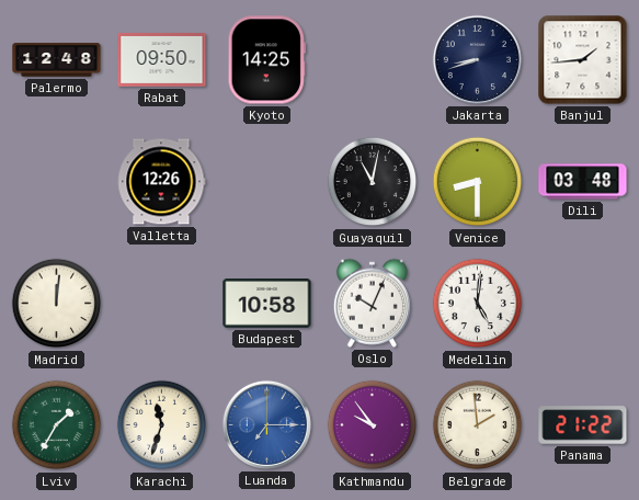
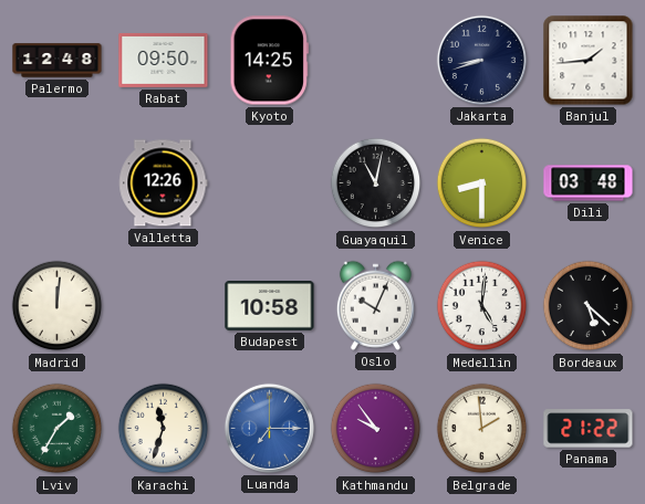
Bordeaux: none -> 5:22
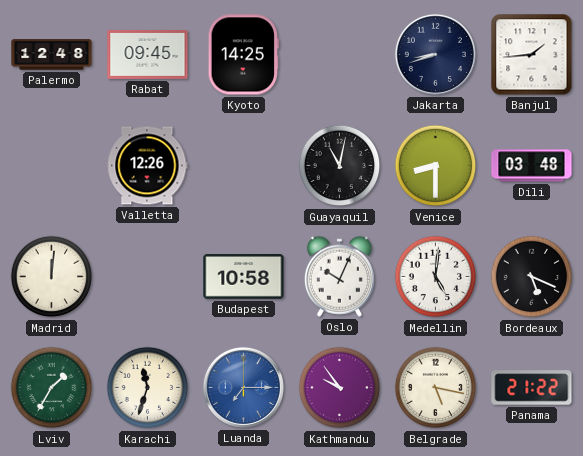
Rabat: 09:50 -> 09:45
Bordeaux: 5:22 -> 5:19
Belgrade: 1:59 -> 5:17
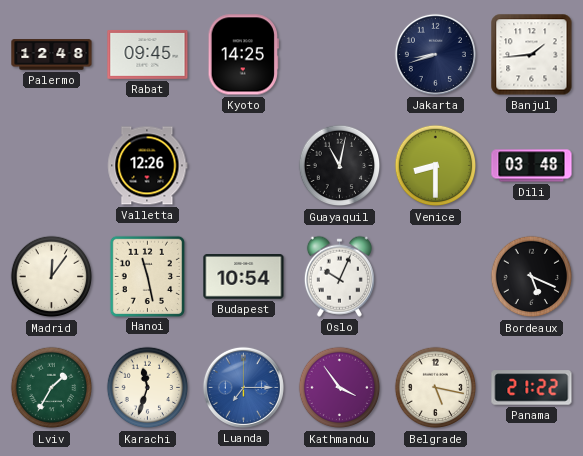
Madrid: 12:01 -> 12:06
Hanoi: none -> 11:28
Budapest: 10:58 -> 10:54
Medellin: 5:01 -> none
Kathmandu: 9:54 -> 3:54
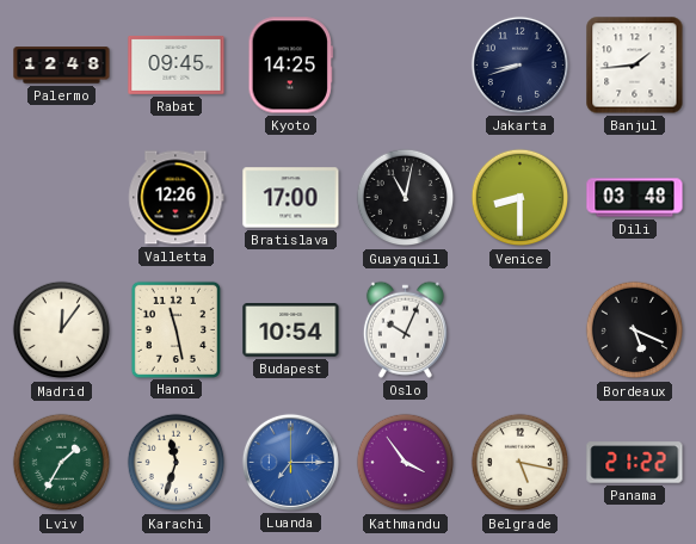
Bratislava: none -> 17:00
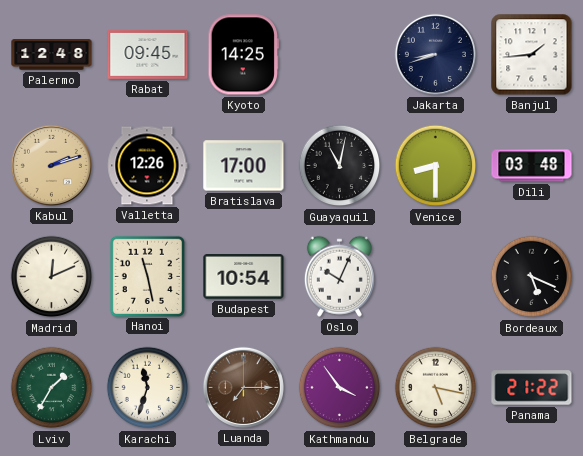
Kabul: none -> 2:12
Madrid: 12:06 -> 12:11
Luanda dial: blue -> brown
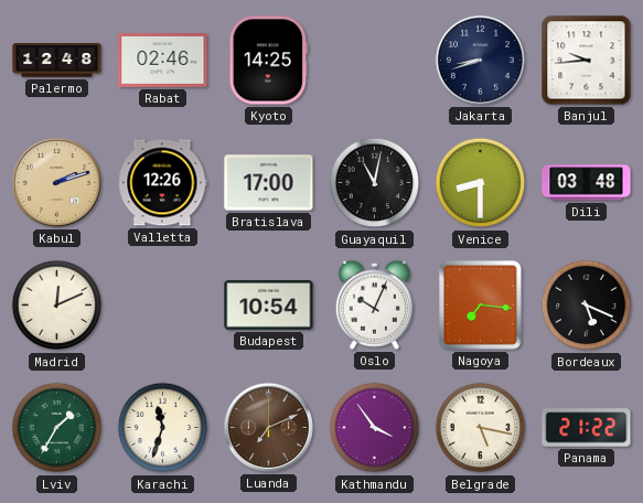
Rabat: 09:45 -> 02:46
Banjul: 1:44 -> 9:44
Hanoi: 11:28 -> none
Nagoya: none -> 7:16
Luanda: 7:15 -> 7:11
